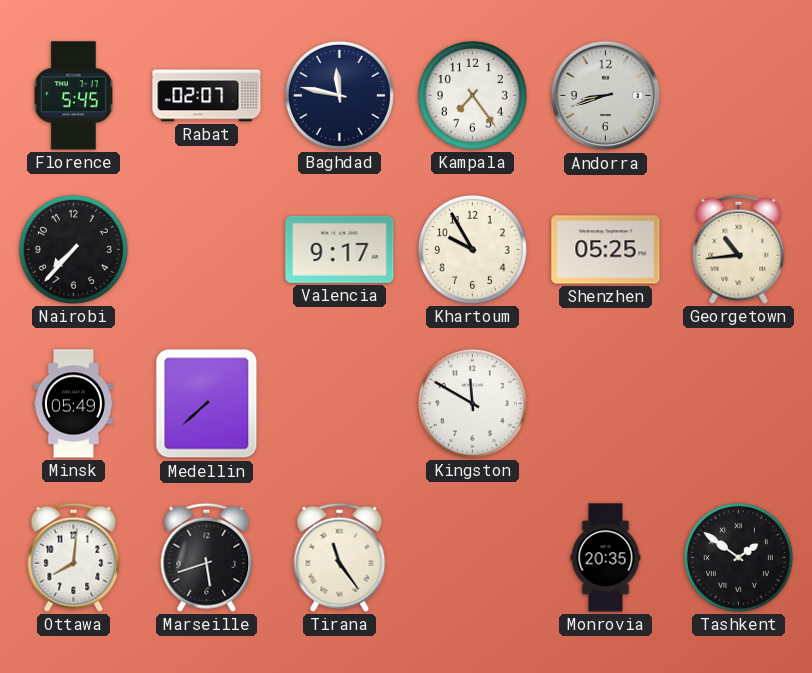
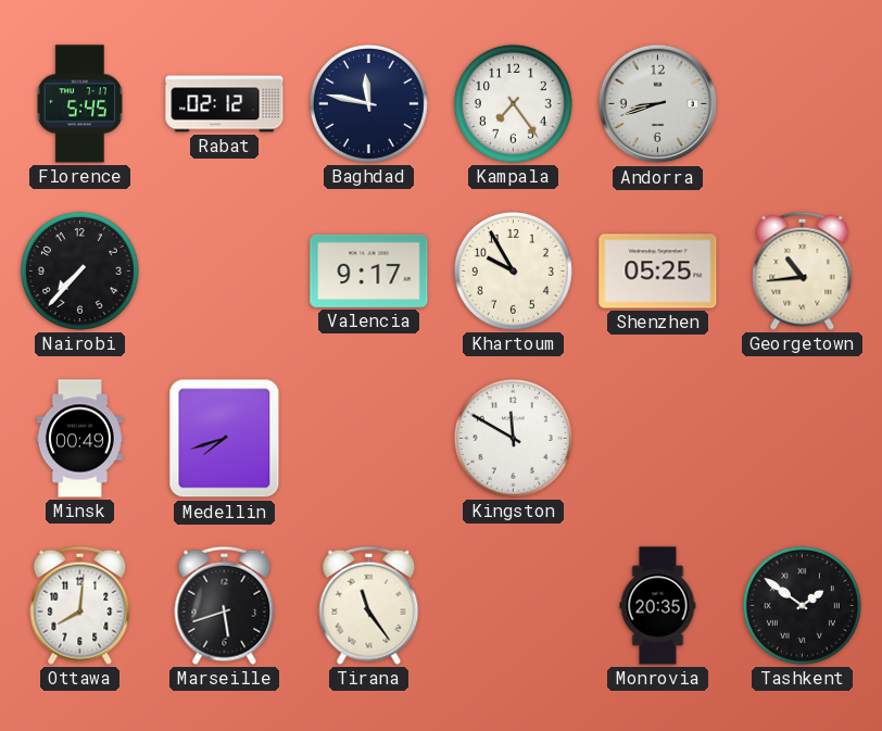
Rabat: 02:07 -> 02:12
Minsk: 05:49 -> 00:49
Medellin: 7:38 -> 7:42
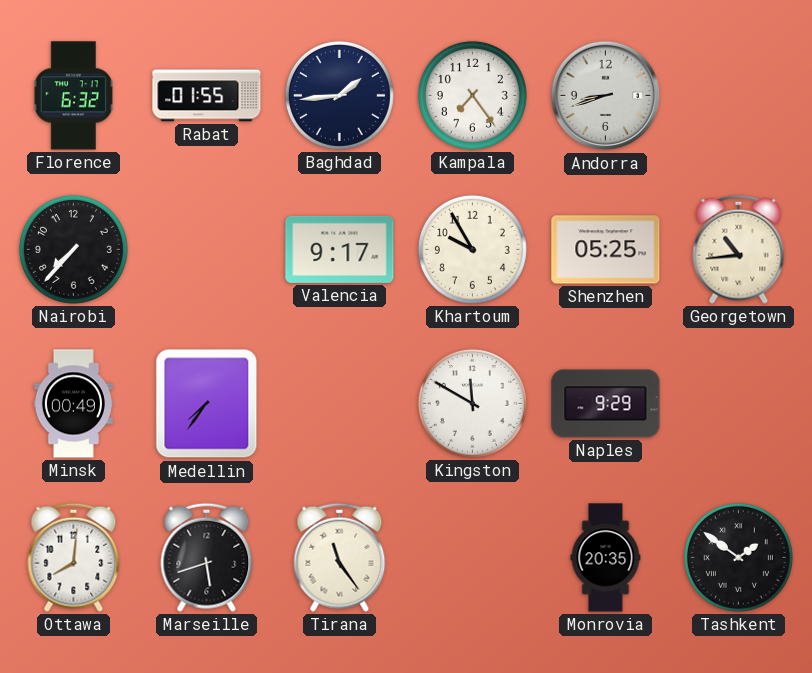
Florence: 5:45 -> 6:32
Rabat: 02:12 -> 01:55
Baghdad: 11:47 -> 1:44
Medellin: 7:42 -> 7:36
Naples: none -> 9:29
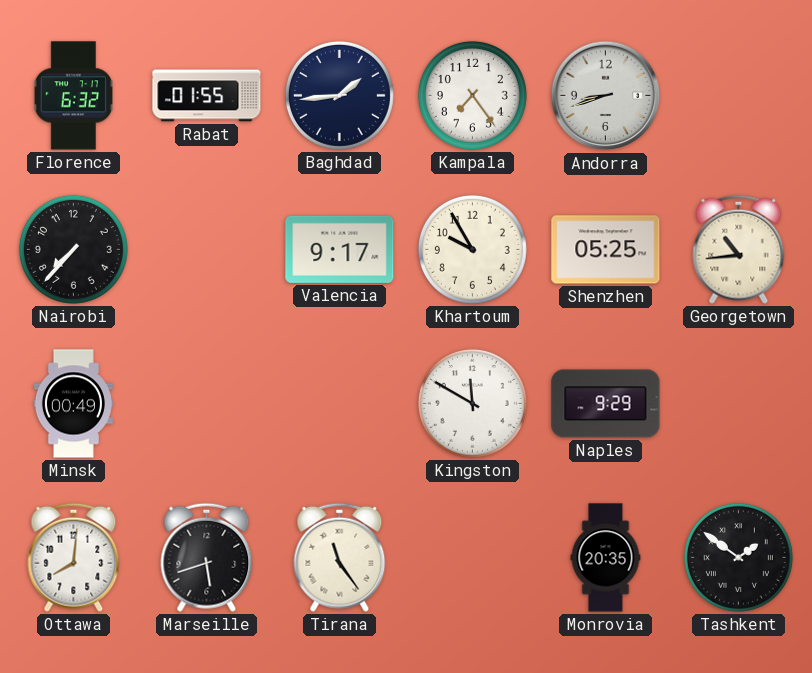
Medellin: 7:36 -> none
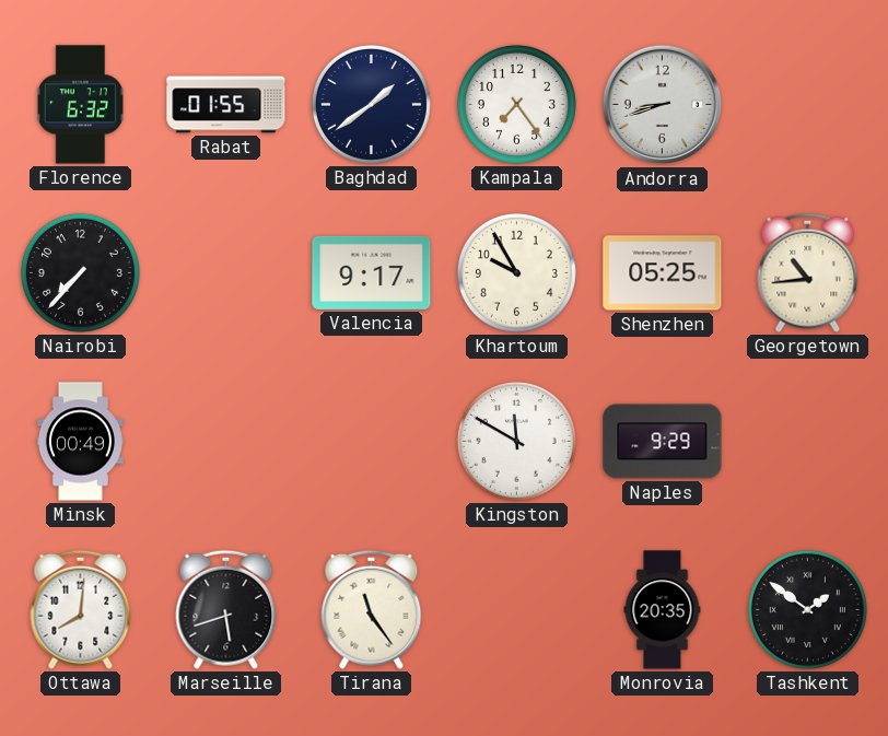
Baghdad: 1:44 -> 1:39
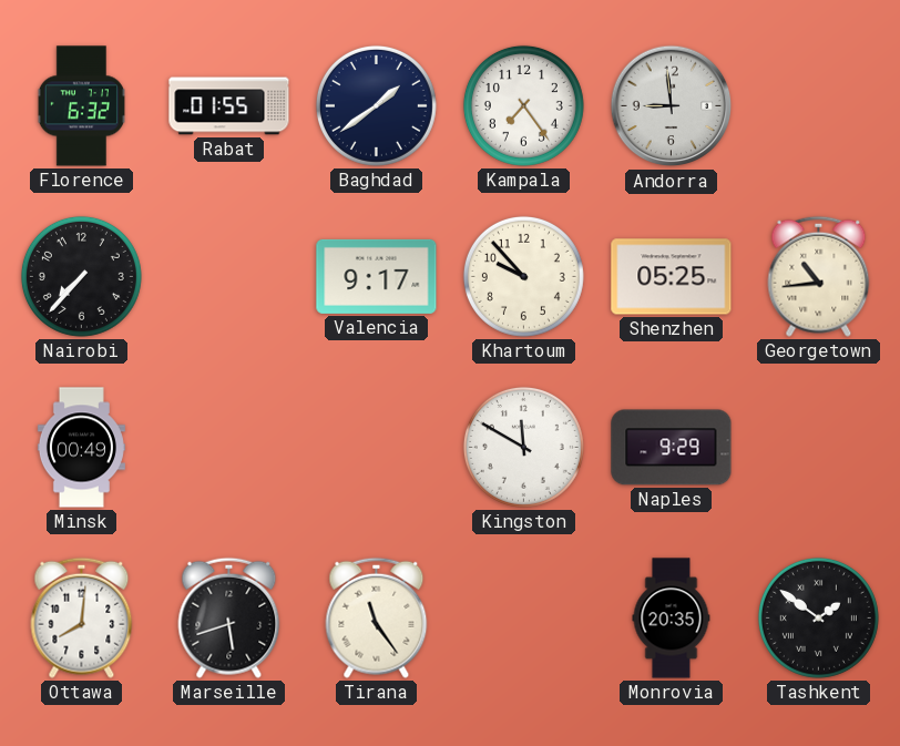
Andorra: 8:42 -> 8:59
Khartoum: 9:55 -> 9:53
